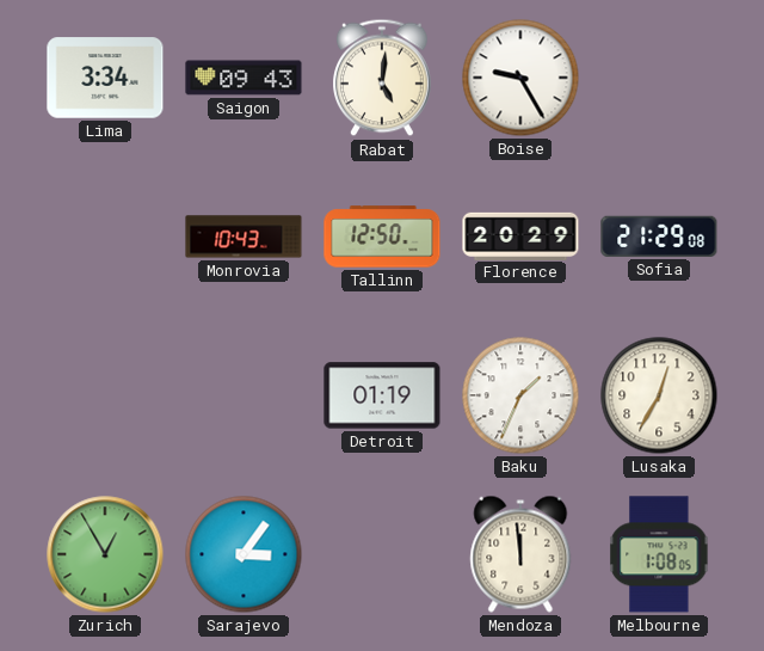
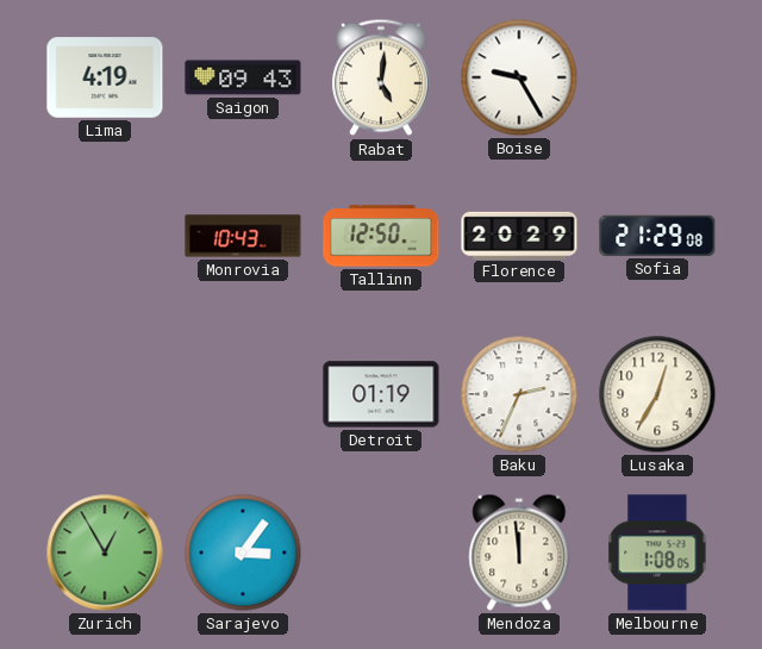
Lima: 3:34 -> 4:19
Baku: 1:34 -> 2:34
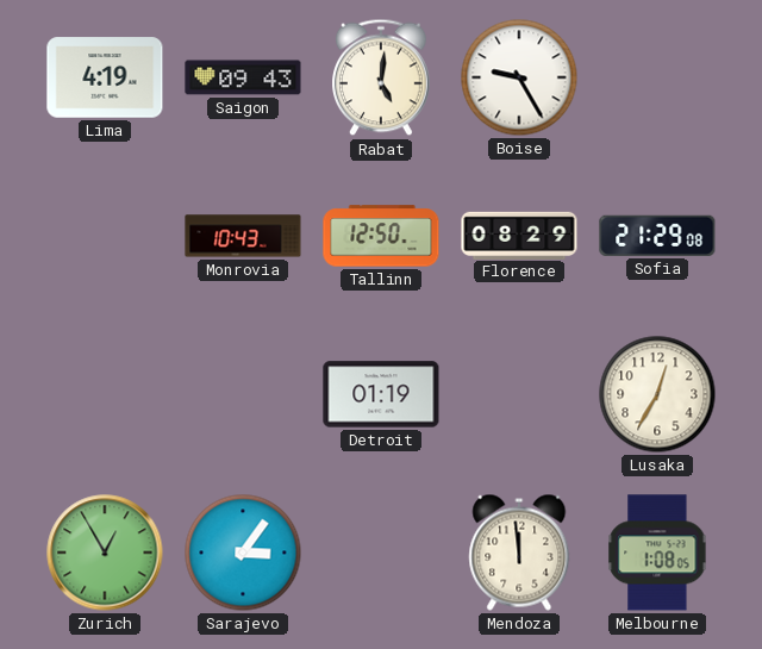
Florence: 20:29 -> 08:29
Baku: 2:34 -> none
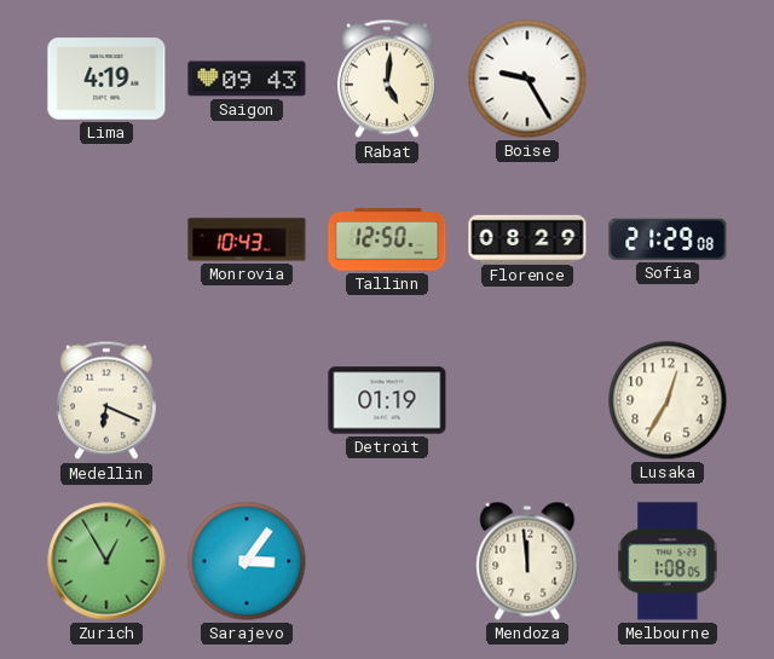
Medellin: none -> 6:19
